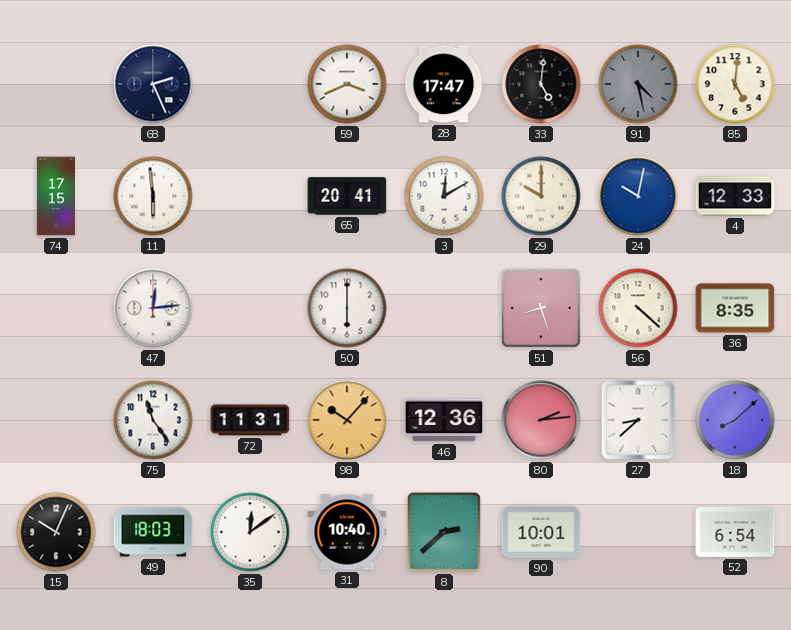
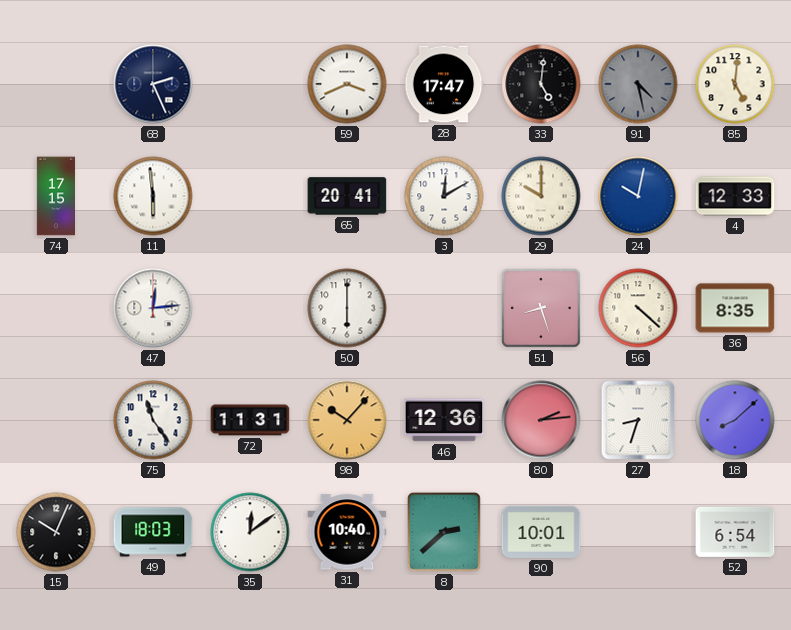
27: 8:38 -> 8:33
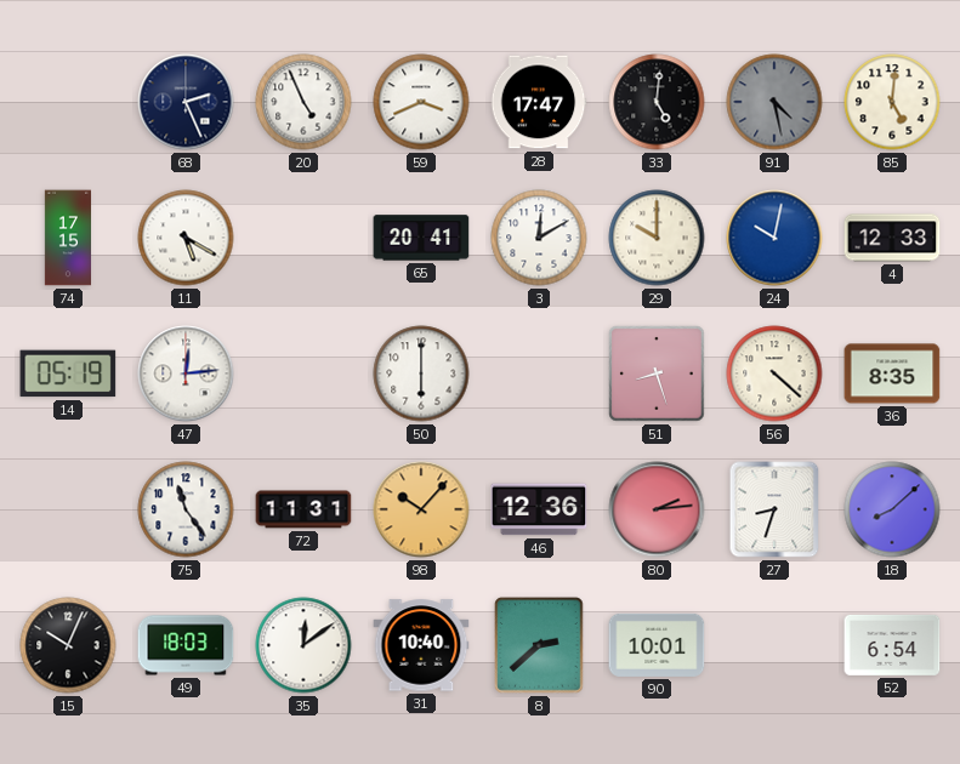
20: none -> 4:56
11: 5:59 -> 5:20
14: none -> 05:19
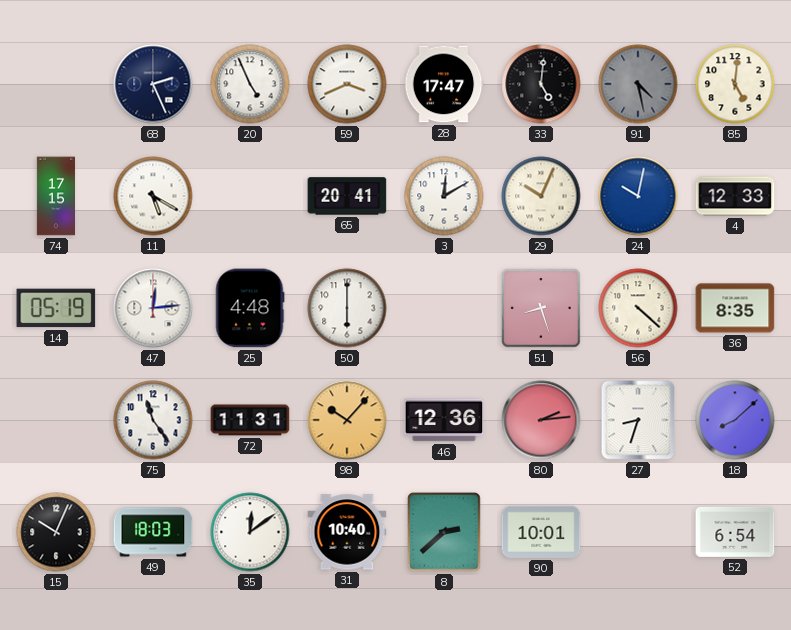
29: 10:00 -> 10:04
25: none -> 4:48
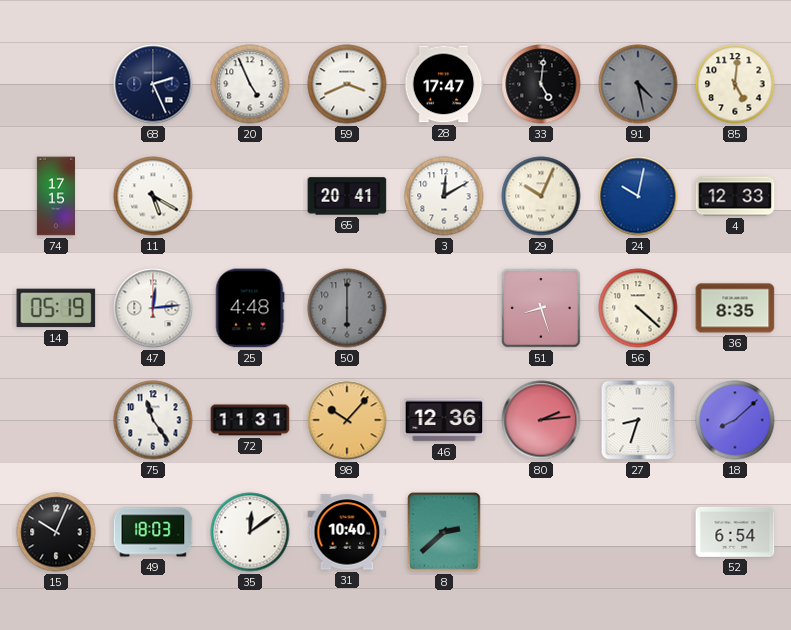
50 dial: white -> grey
90: 10:01 -> none
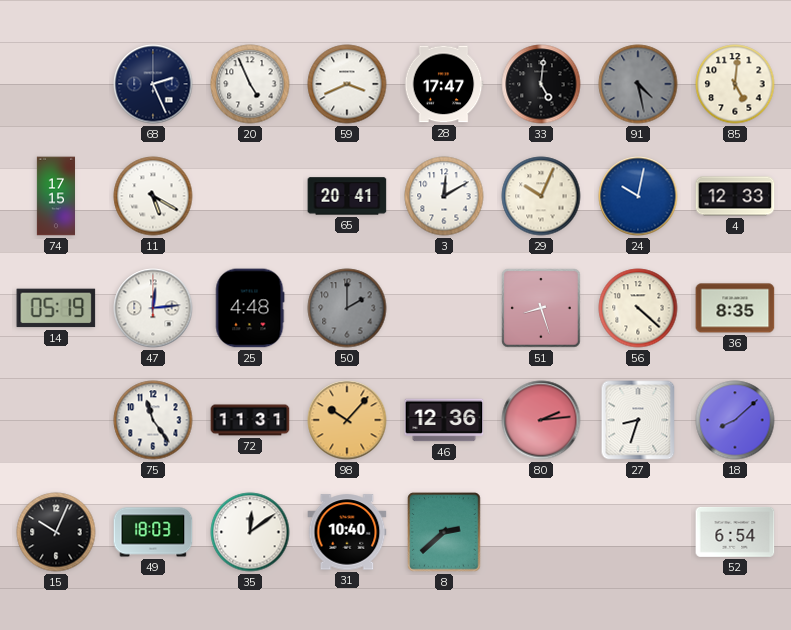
50: 6:00 -> 2:00
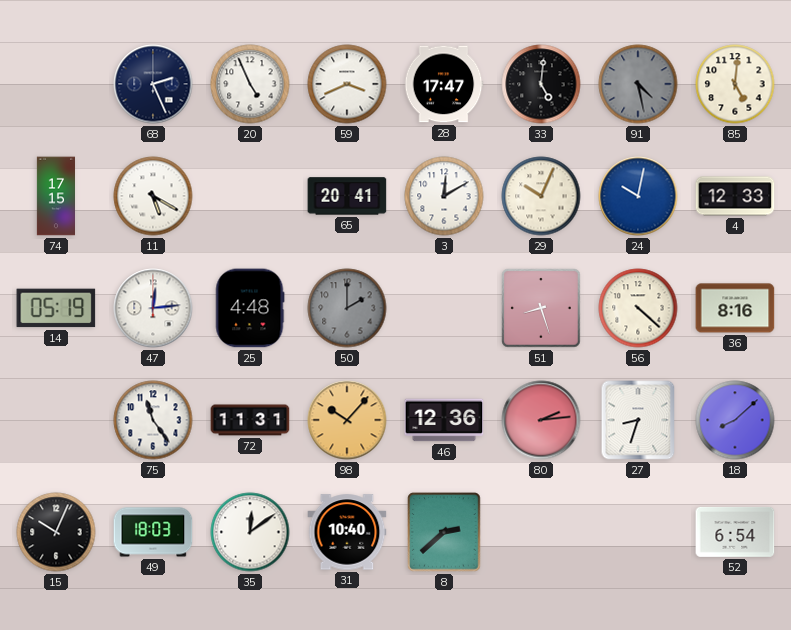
36: 8:35 -> 8:16
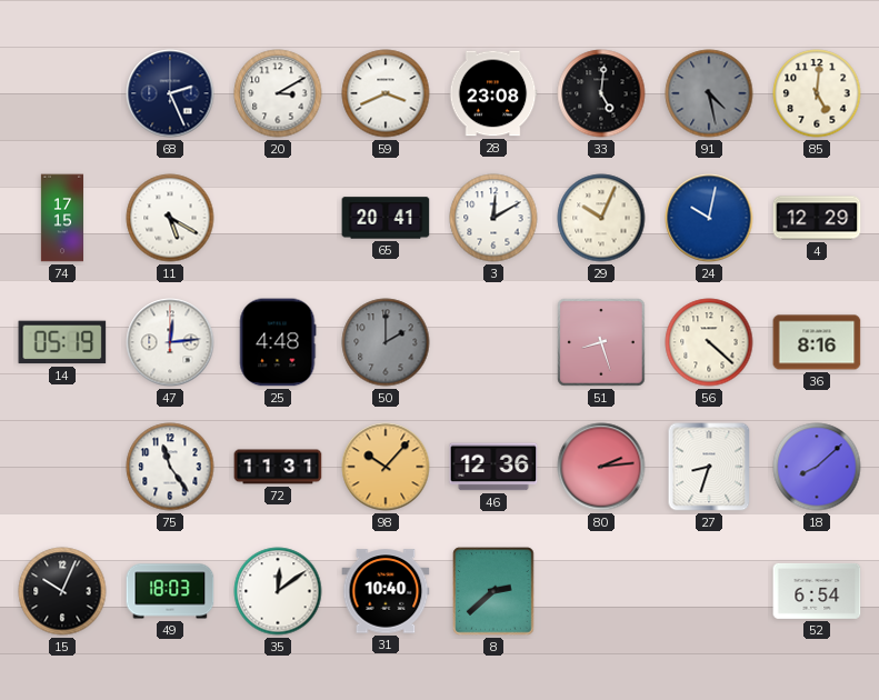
20: 4:56 -> 3:10
28: 17:47 -> 23:08
4: 12:33 -> 12:29
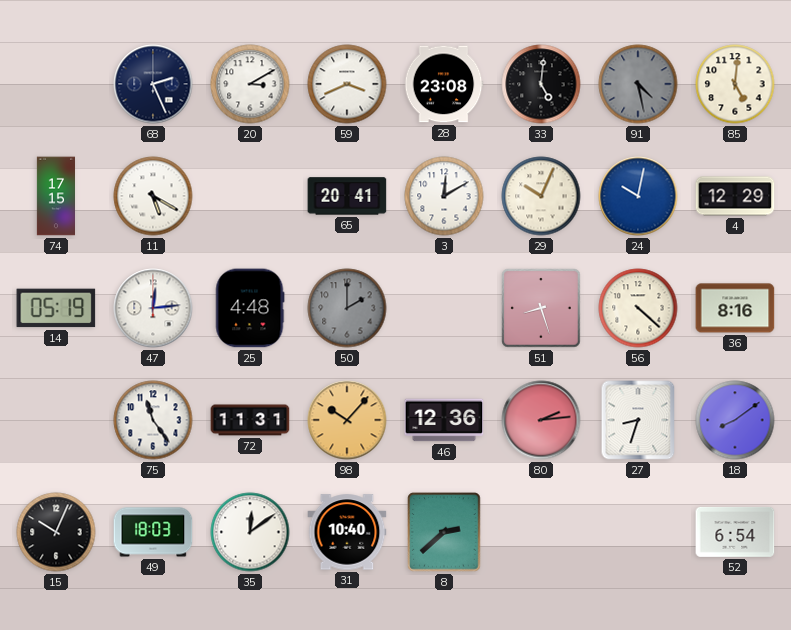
18: 8:08 -> 8:09
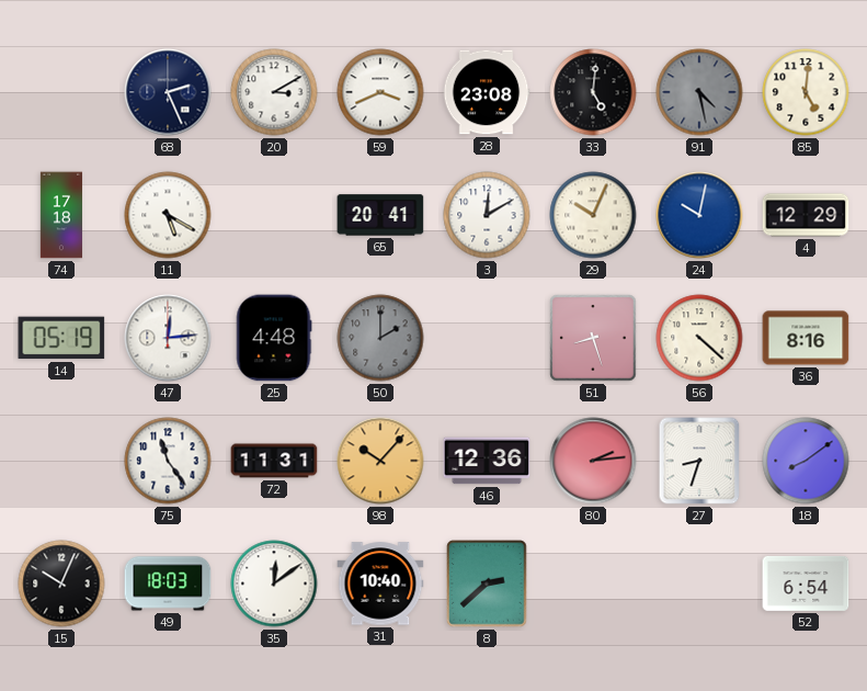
74: 17:15 -> 17:18
